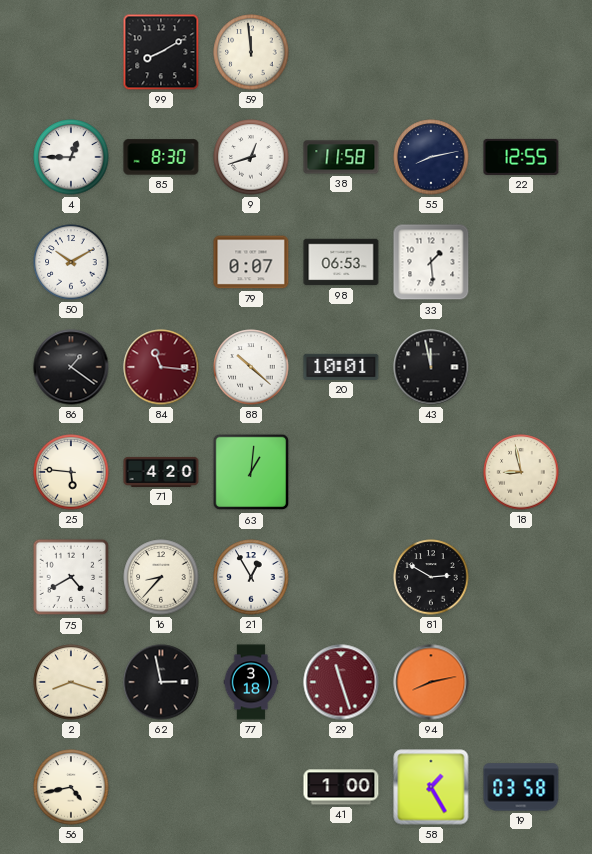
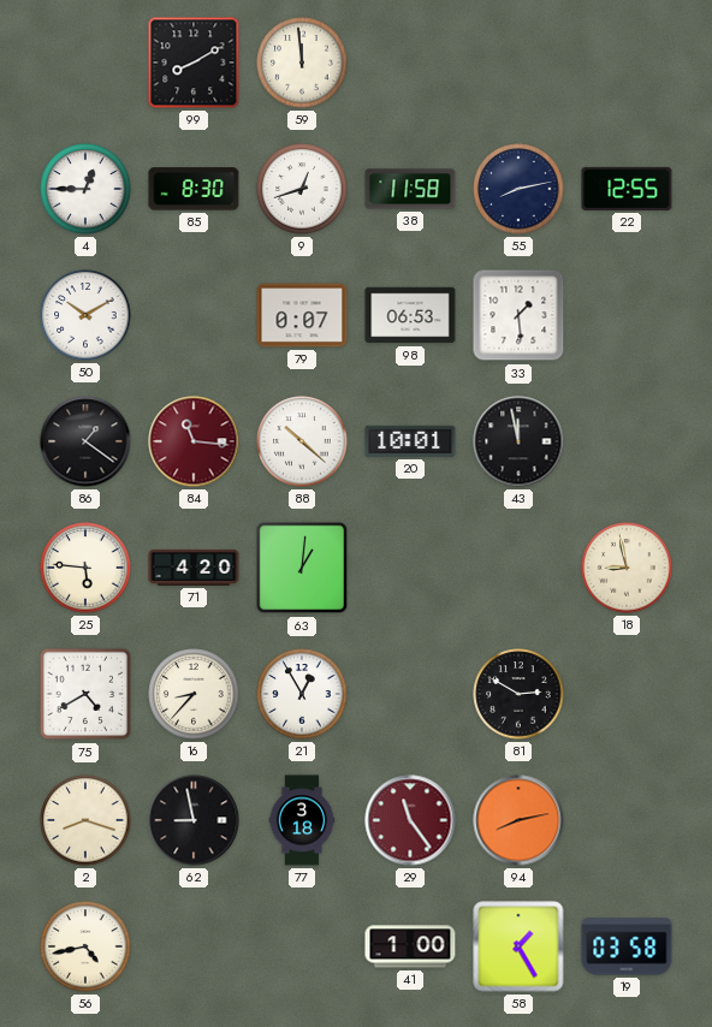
62: 2:58 -> 8:58
29: 11:27 -> 11:24
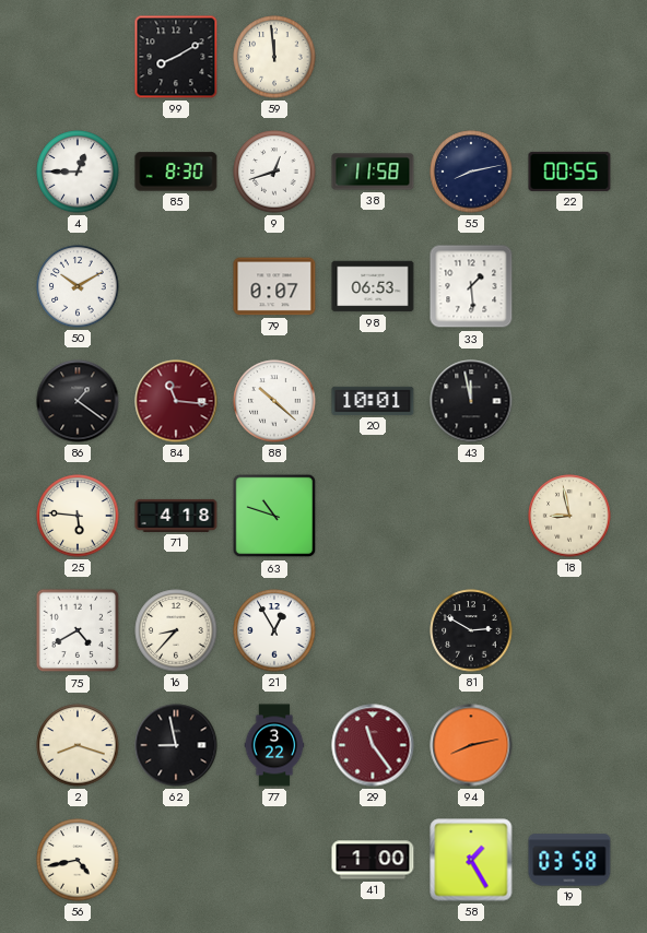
22: 12:55 -> 00:55
71: 4:20 -> 4:18
63: 1:01 -> 10:48
77: 3:18 -> 3:22
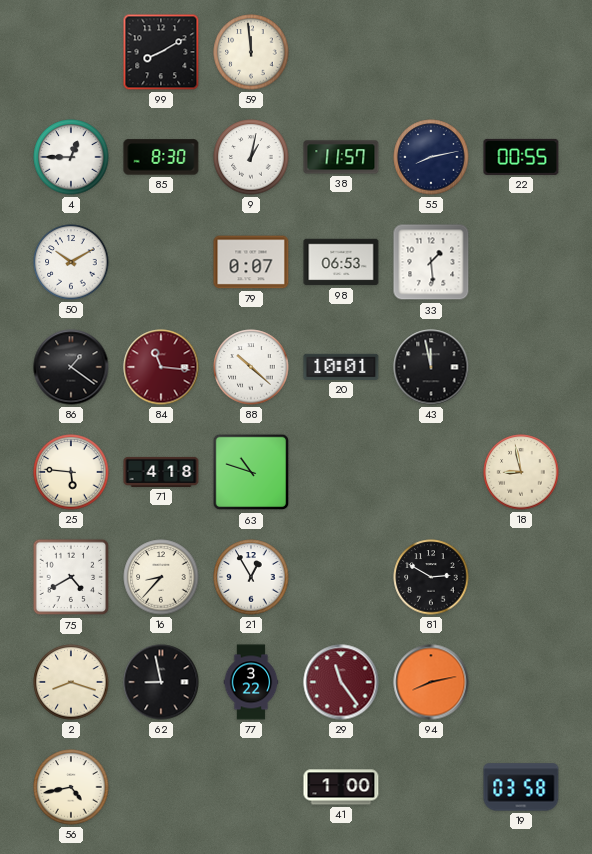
9: 12:42 -> 1:02
38: 11:58 -> 11:57
58: 1:25 -> none
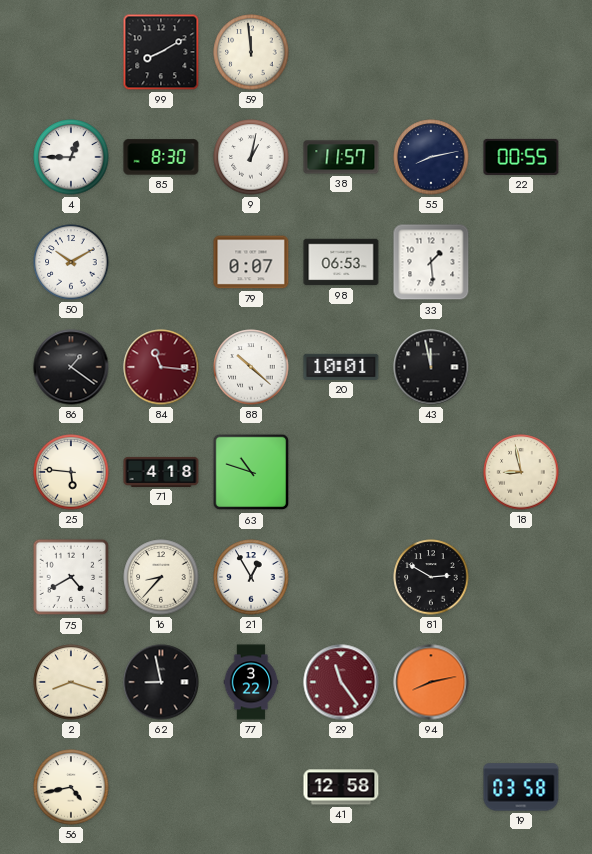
41: 1:00 -> 12:58
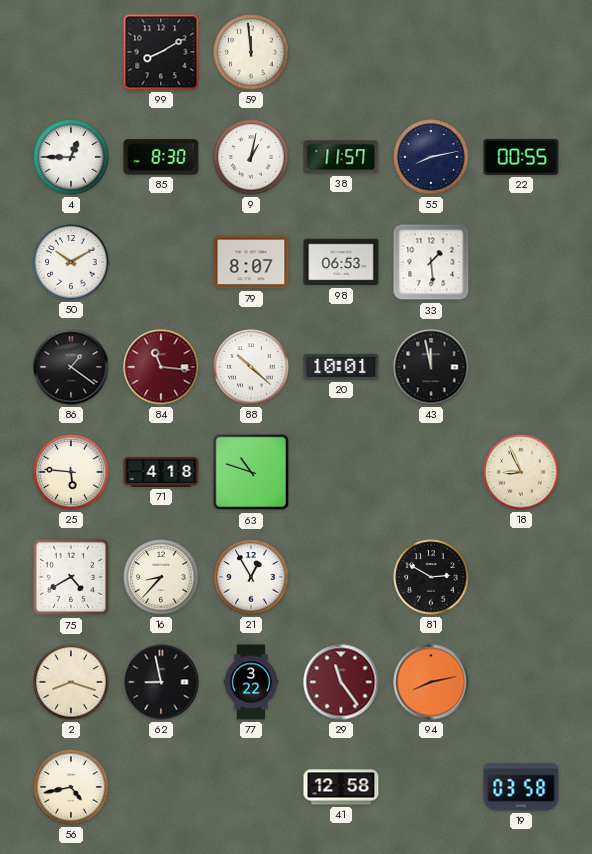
79: 0:07 -> 8:07
18: 8:58 -> 8:56
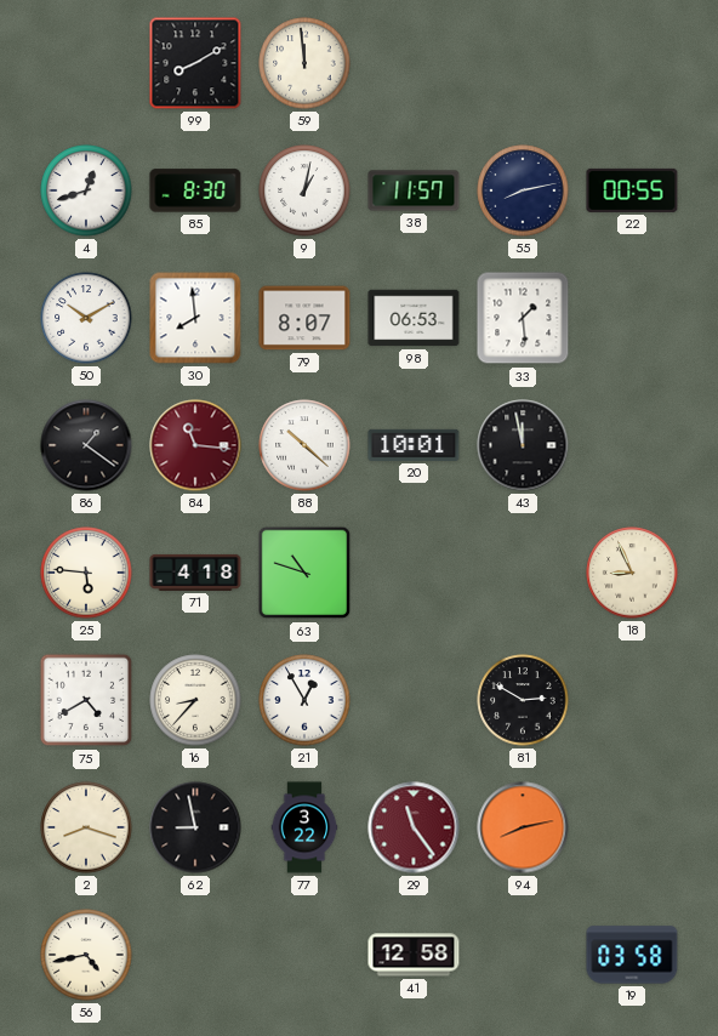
4: 12:45 -> 12:42
30: none -> 7:59
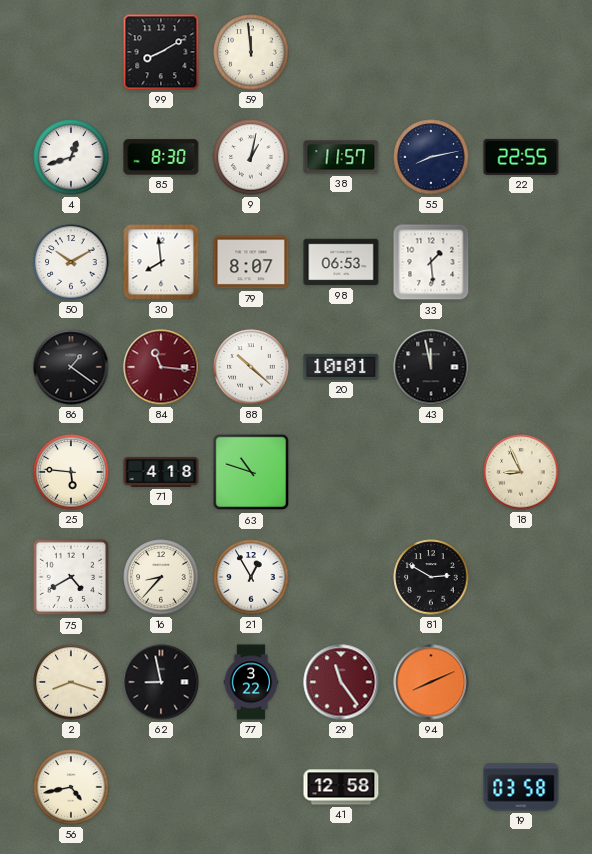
22: 00:55 -> 22:55
94: 8:13 -> 8:11
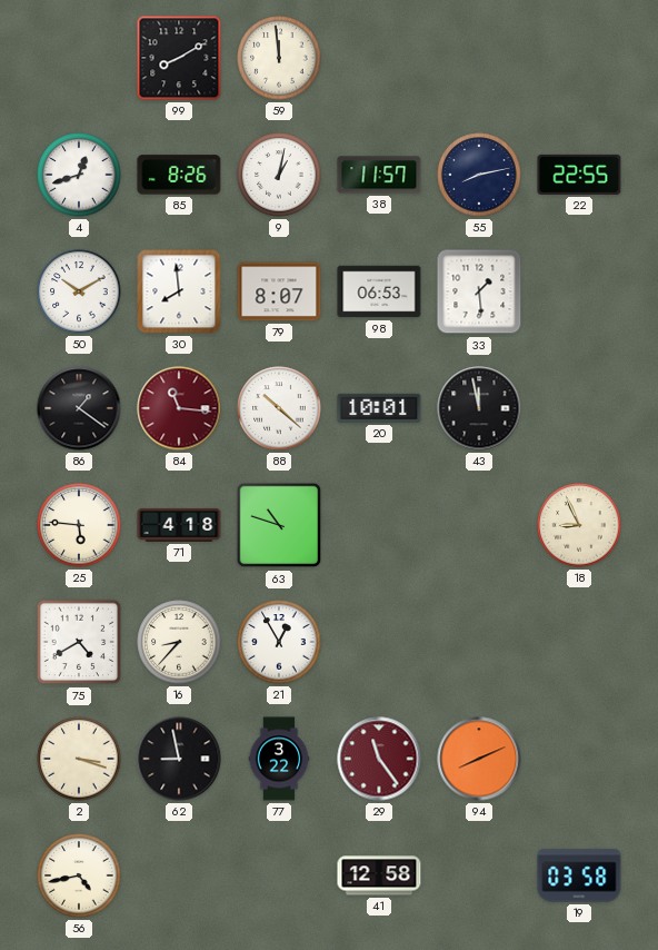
85: 8:30 -> 8:26
81: 2:50 -> none
2: 8:18 -> 3:18
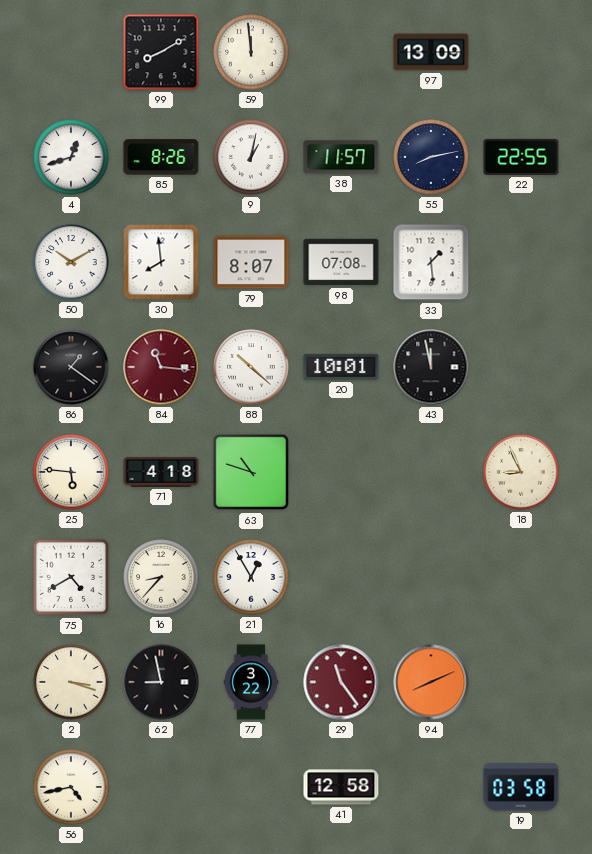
97: none -> 13:09
98: 06:53 -> 07:08
